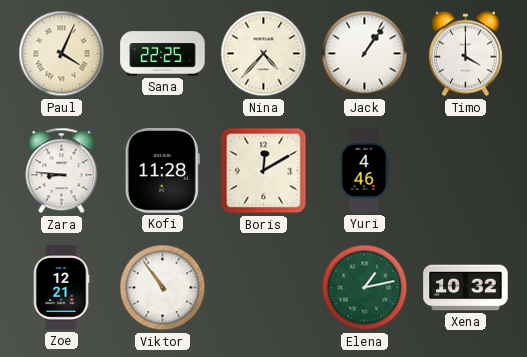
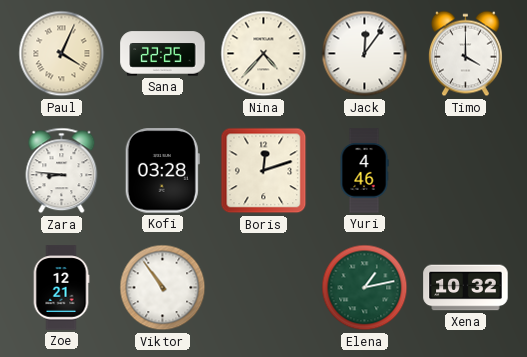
Jack: 1:06 -> 12:06
Kofi: 11:28 -> 03:28
Boris: 12:10 -> 12:12
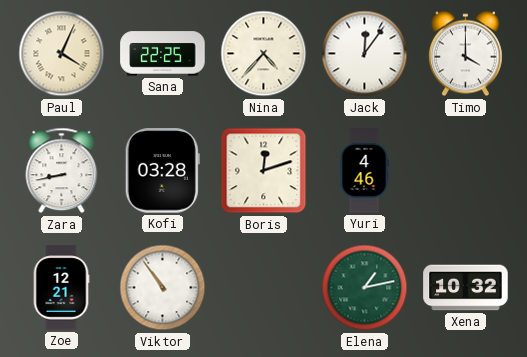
Zara: 8:46 -> 8:43
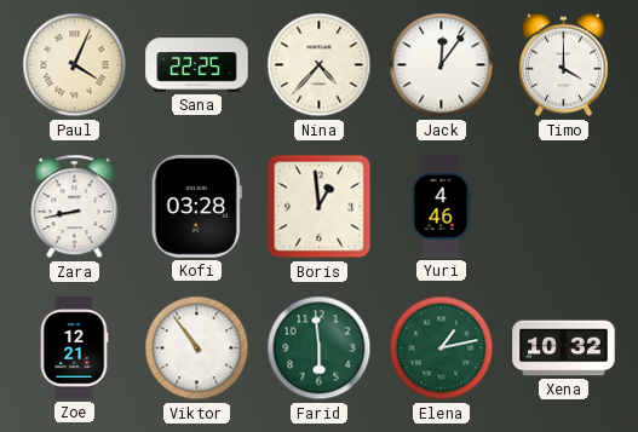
Boris: 12:12 -> 12:59
Farid: none -> 5:59
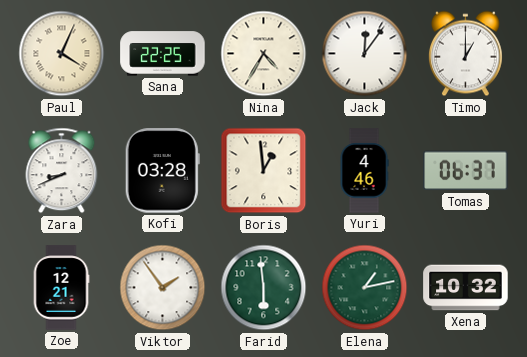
Nina: 4:37 -> 4:35
Timo: 4:00 -> 1:00
Zara: 8:43 -> 8:41
Tomas: none -> 06:37
Viktor: 10:54 -> 1:54
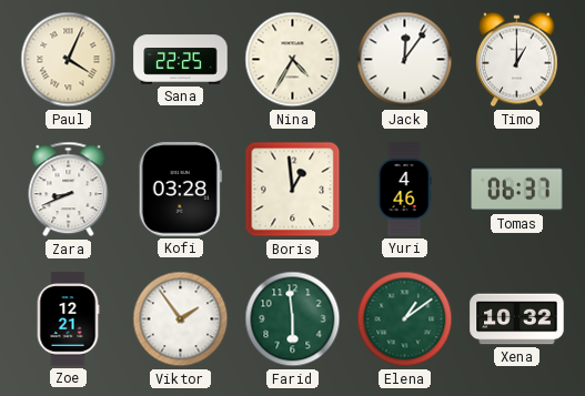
Elena: 1:13 -> 1:09
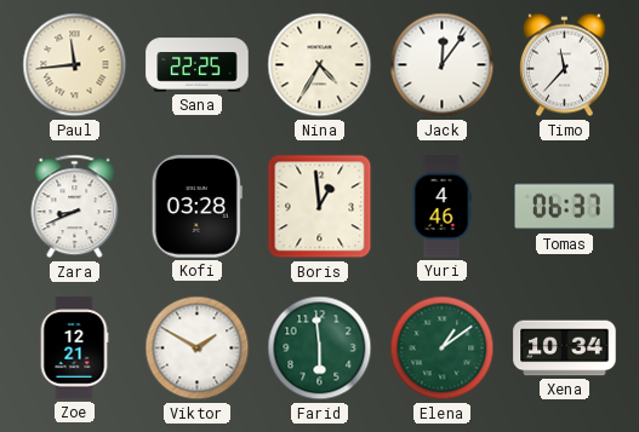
Paul: 4:04 -> 11:44
Timo: 1:00 -> 11:37
Viktor: 1:54 -> 1:50
Xena: 10:32 -> 10:34
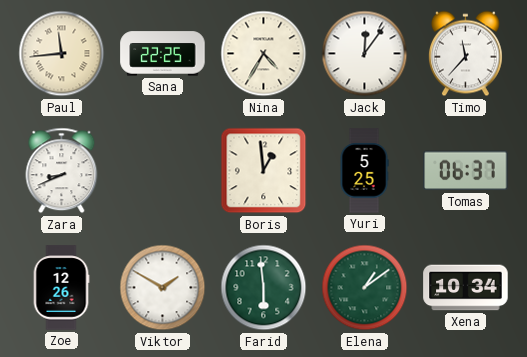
Kofi: 03:28 -> none
Yuri: 4:46 -> 5:25
Zoe: 12:21 -> 12:26
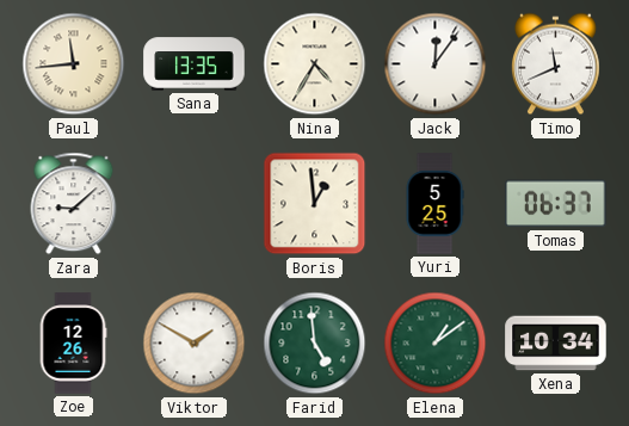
Sana: 22:25 -> 13:35
Timo: 11:37 -> 11:41
Zara: 8:41 -> 9:08
Farid: 5:59 -> 4:59
